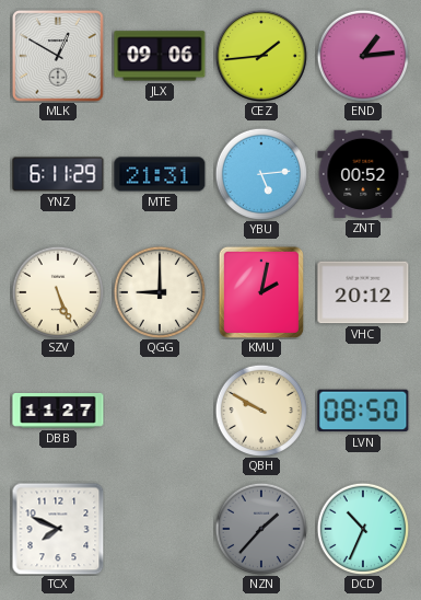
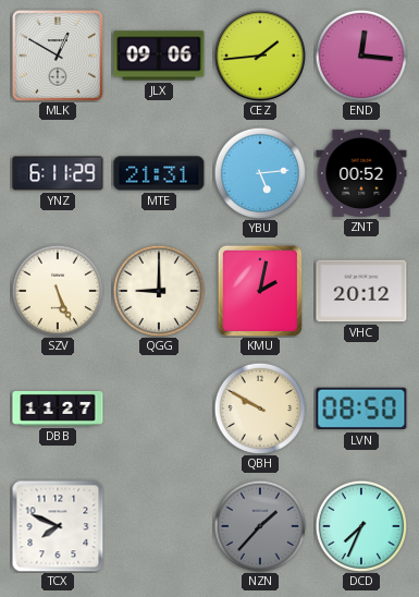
END: 1:14 -> 12:16
DCD: 10:34 -> 7:34
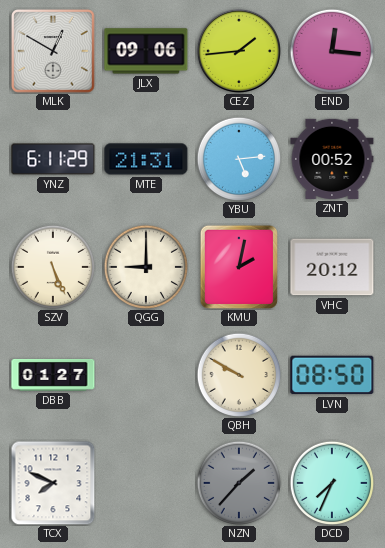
DBB: 11:27 -> 01:27
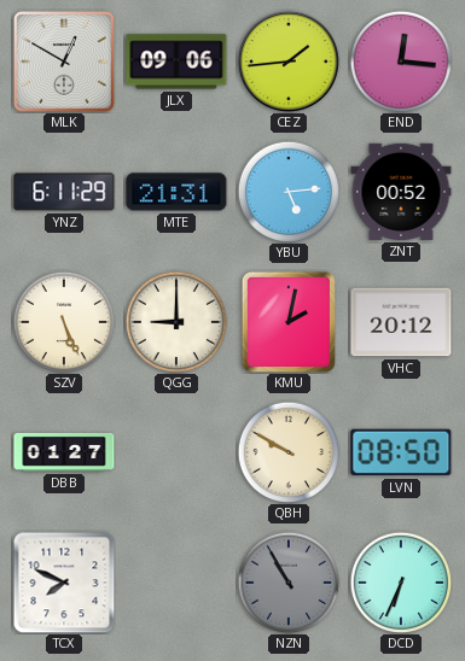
NZN: 1:37 -> 10:55
DCD: 7:34 -> 6:34
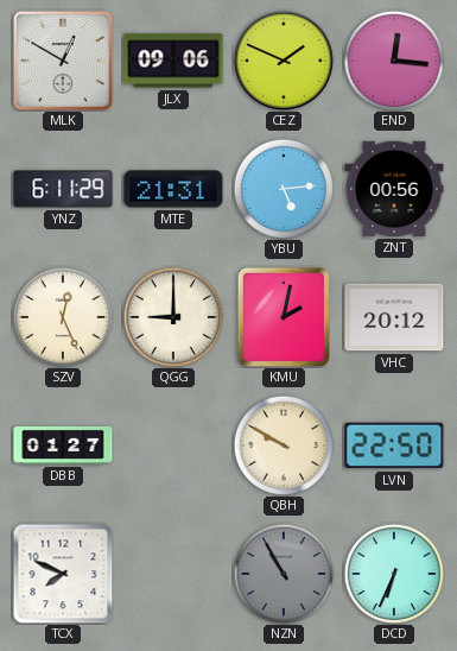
CEZ: 1:44 -> 1:49
ZNT: 00:52 -> 00:56
SZV: 5:26 -> 12:26
LVN: 08:50 -> 22:50
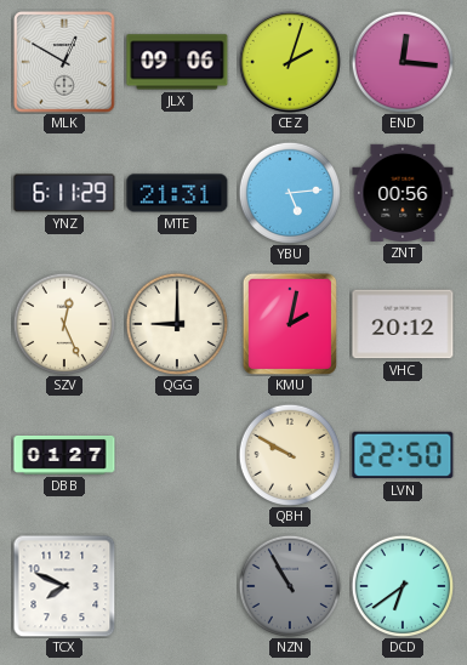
CEZ: 1:49 -> 2:03
DCD: 6:34 -> 6:39
